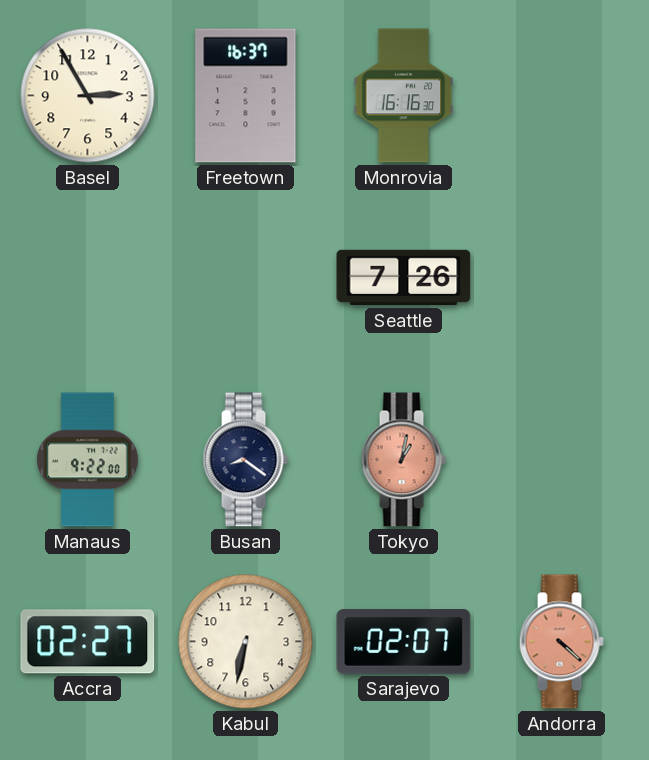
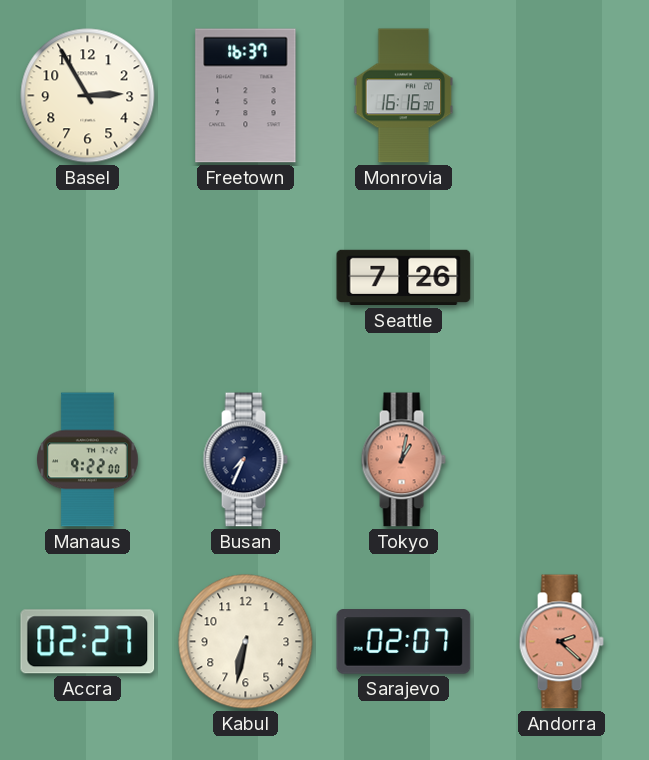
Busan: 8:21 -> 7:34
Andorra: 4:22 -> 2:22
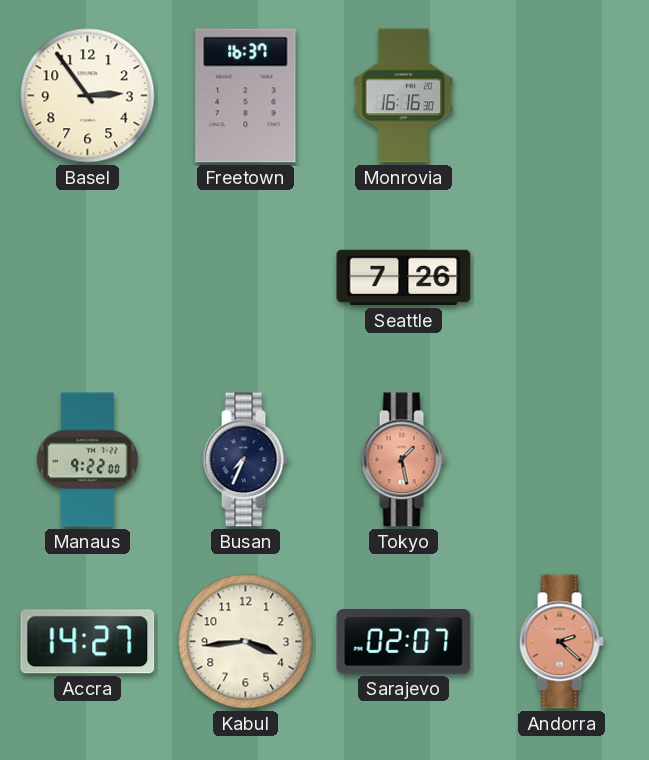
Basel: 2:55 -> 2:54
Tokyo: 1:02 -> 1:28
Accra: 02:27 -> 14:27
Kabul: 6:32 -> 3:44
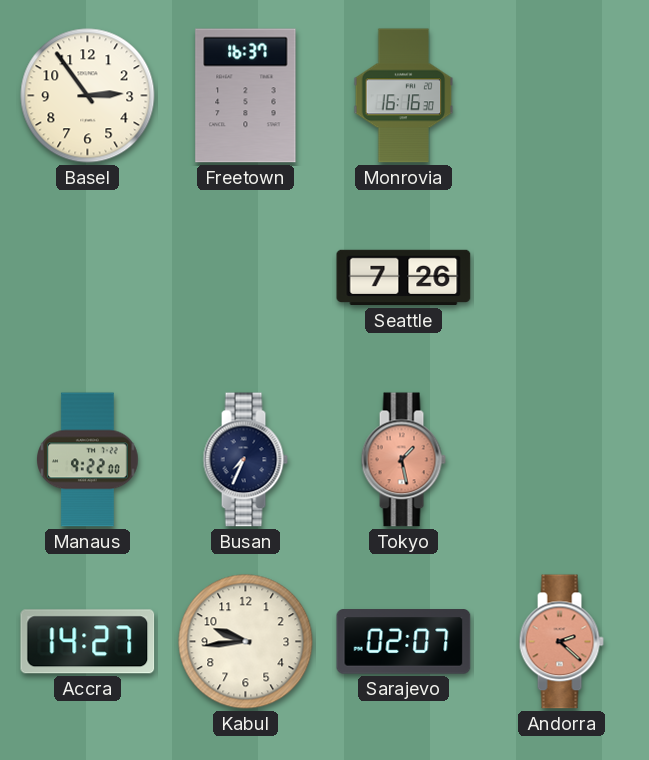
Kabul: 3:44 -> 9:44
